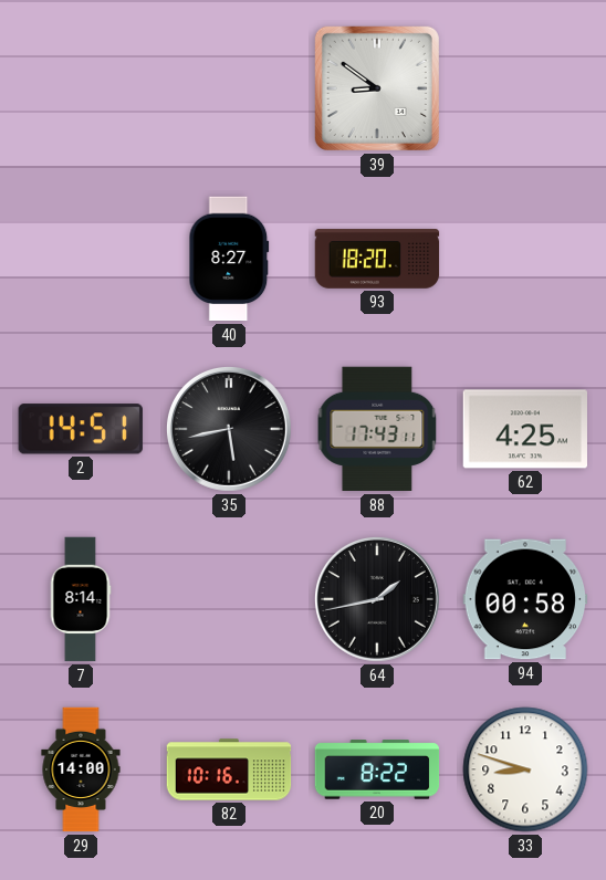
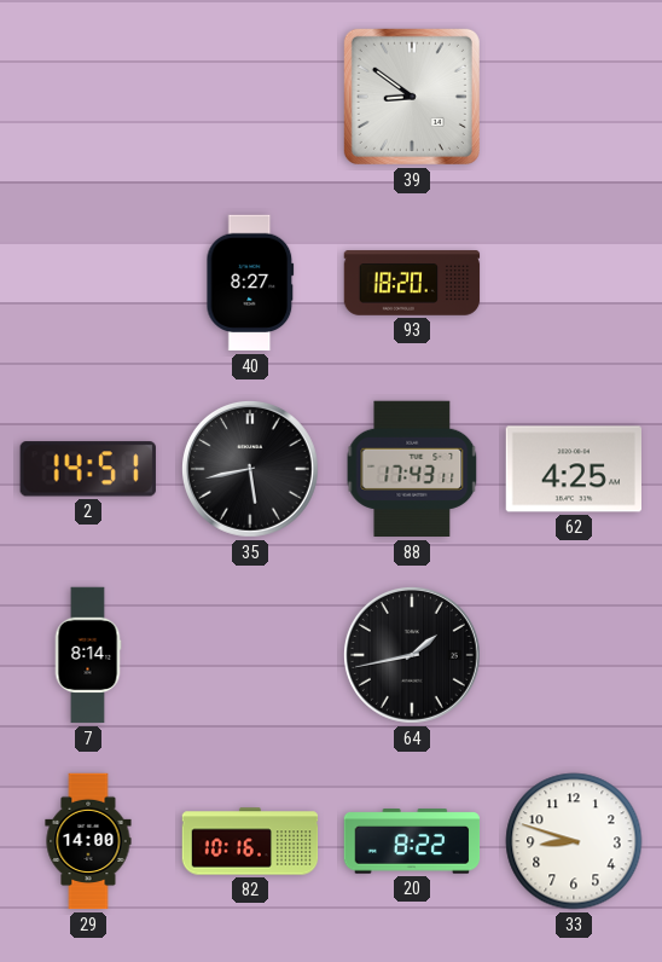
94: 00:58 -> none
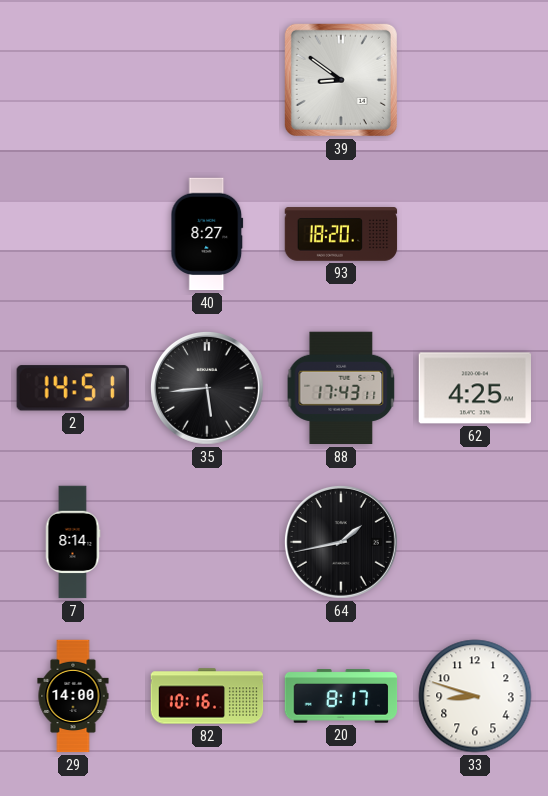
35: 5:43 -> 5:44
20: 8:22 -> 8:17
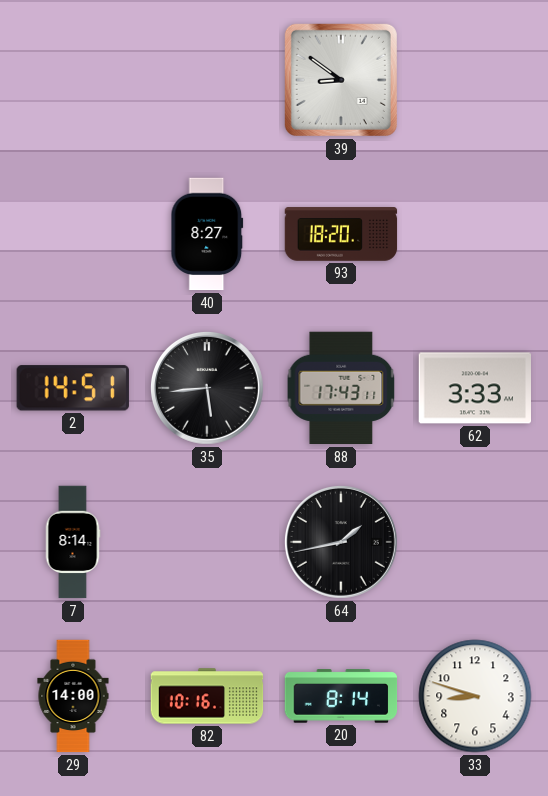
62: 4:25 -> 3:33
20: 8:17 -> 8:14
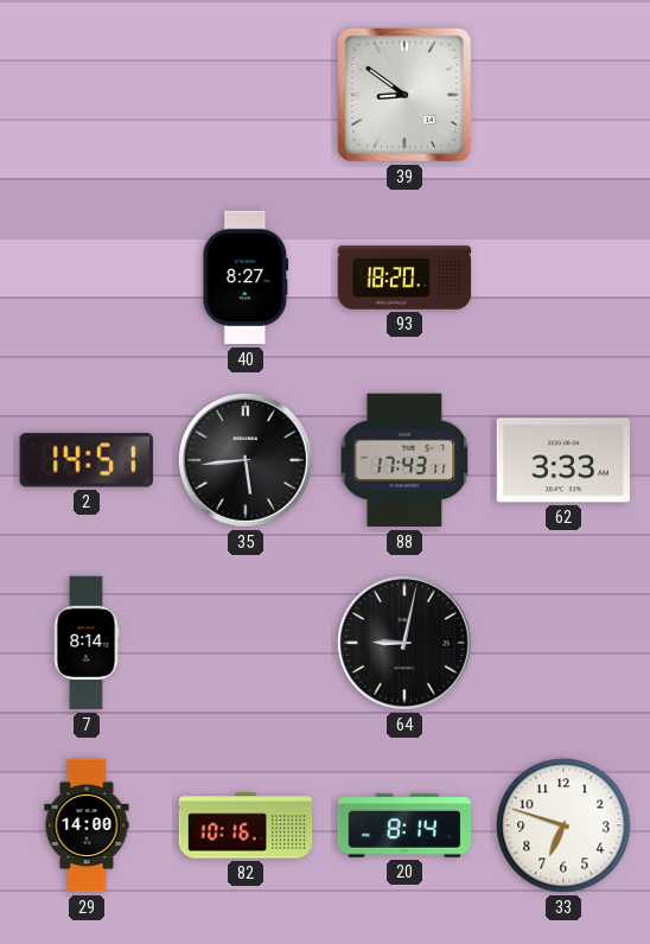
64: 1:43 -> 9:02
33: 8:48 -> 6:48
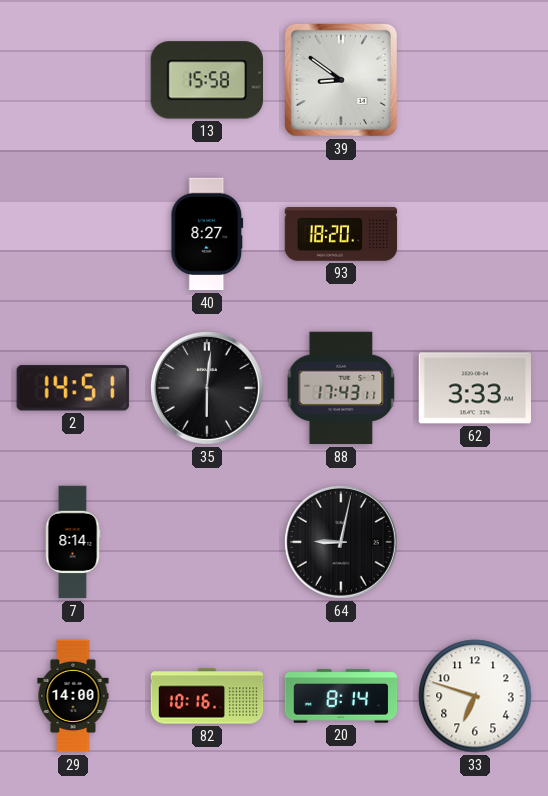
13: none -> 15:58
35: 5:44 -> 6:01
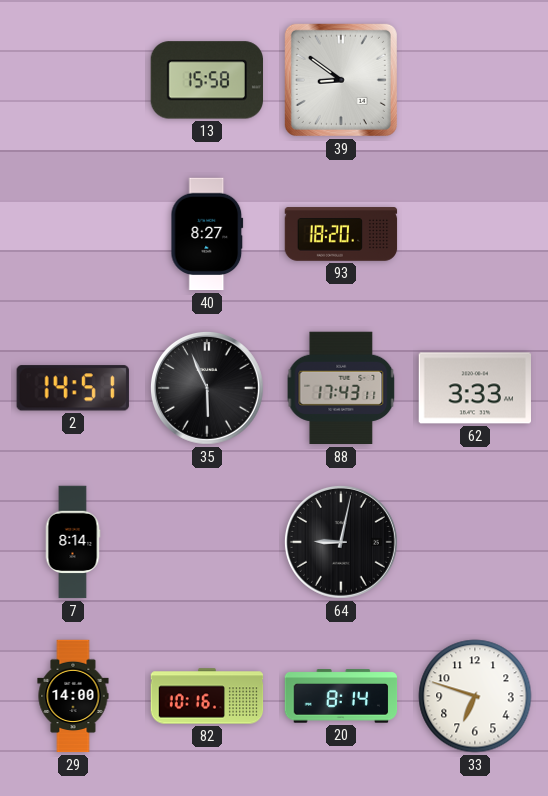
35: 6:01 -> 5:56
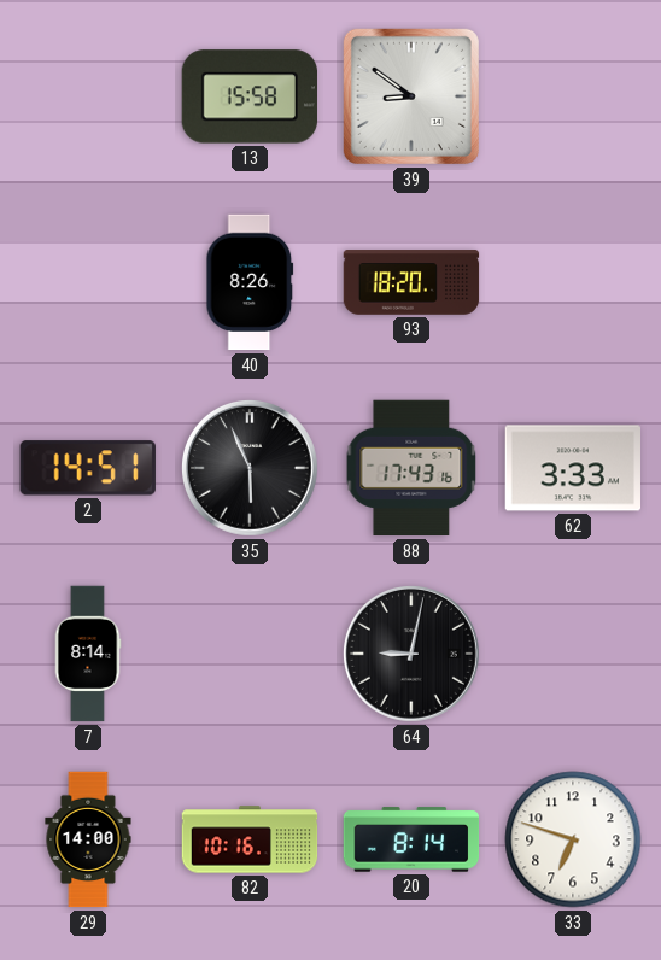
40: 8:27 -> 8:26
88: 17:43:11 -> 17:43:16
